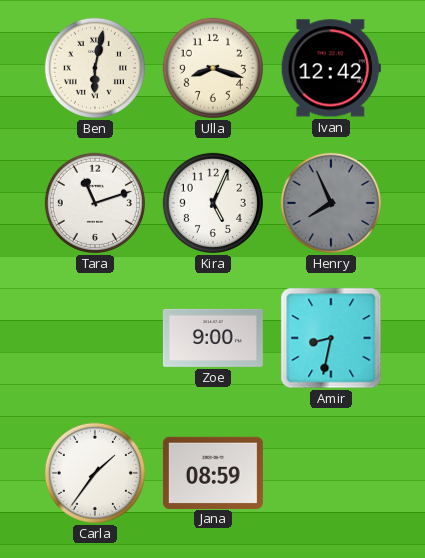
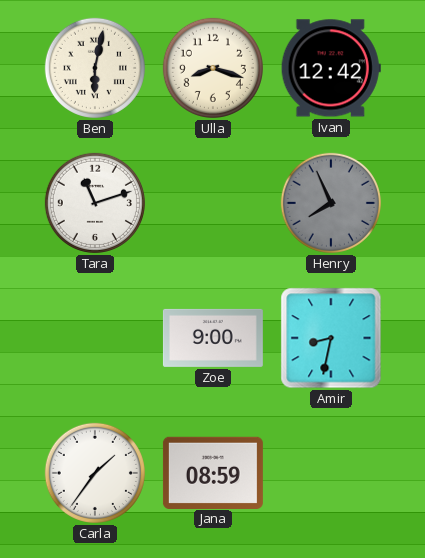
Kira: 5:04 -> none
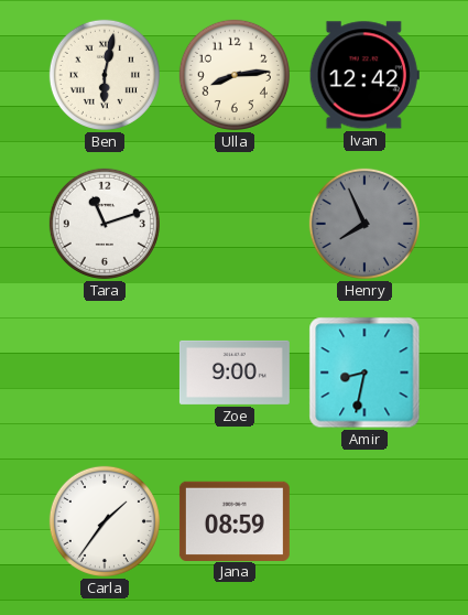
Ulla: 8:18 -> 8:14
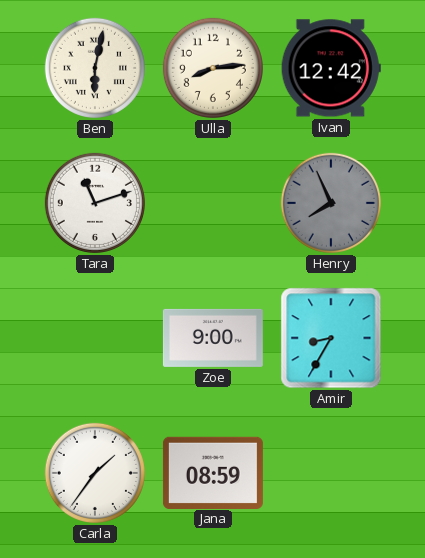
Amir: 8:32 -> 8:35
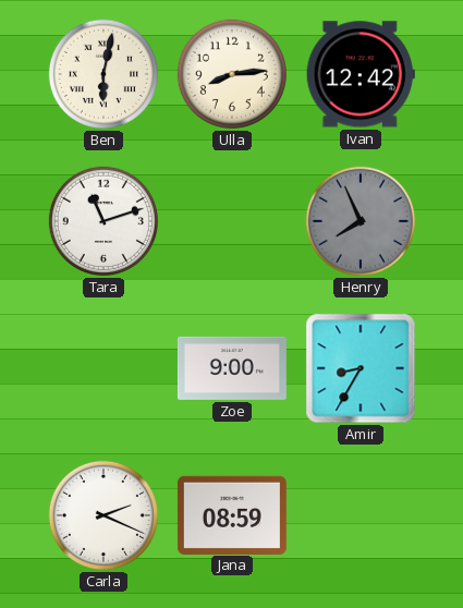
Carla: 1:36 -> 2:19
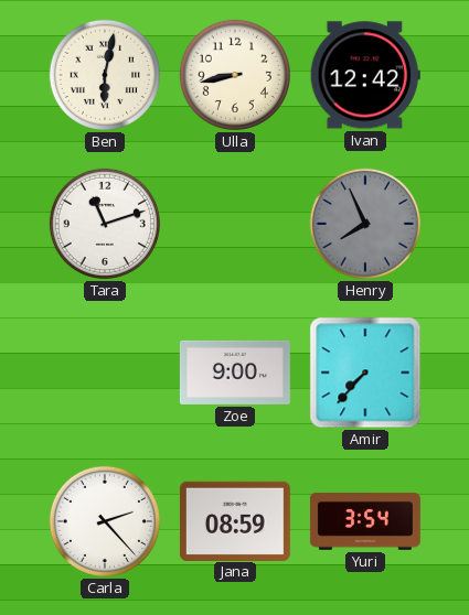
Ulla: 8:14 -> 8:43
Amir: 8:35 -> 7:37
Carla: 2:19 -> 2:23
Yuri: none -> 3:54
